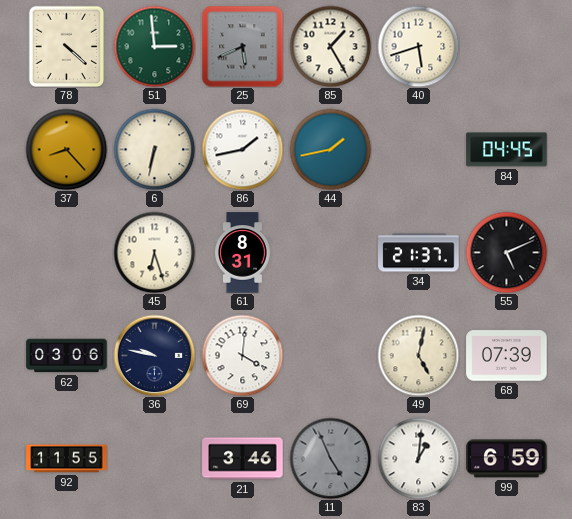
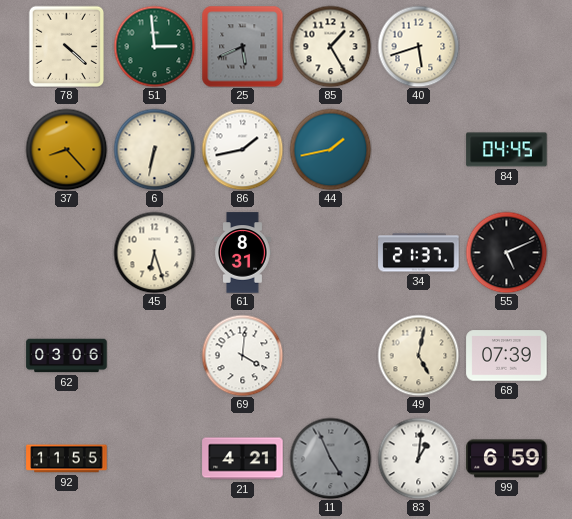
36: 9:47 -> none
21: 3:46 -> 4:21
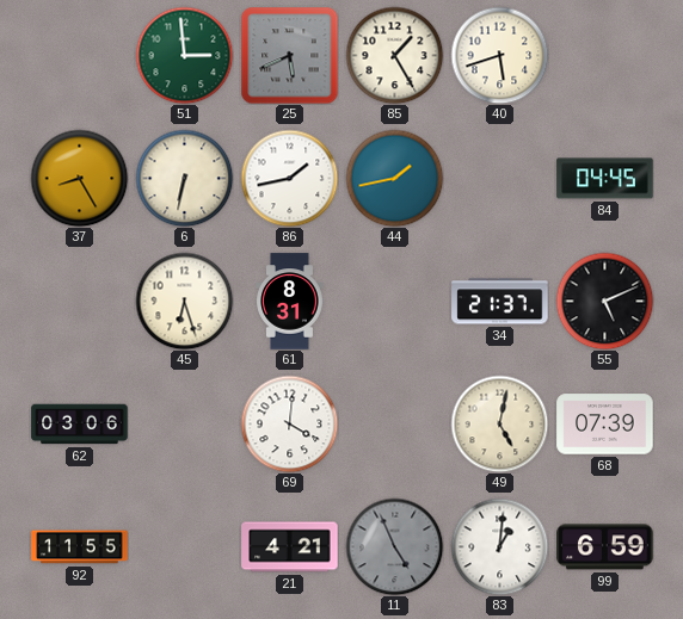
78: 4:22 -> none
37: 8:23 -> 8:25
